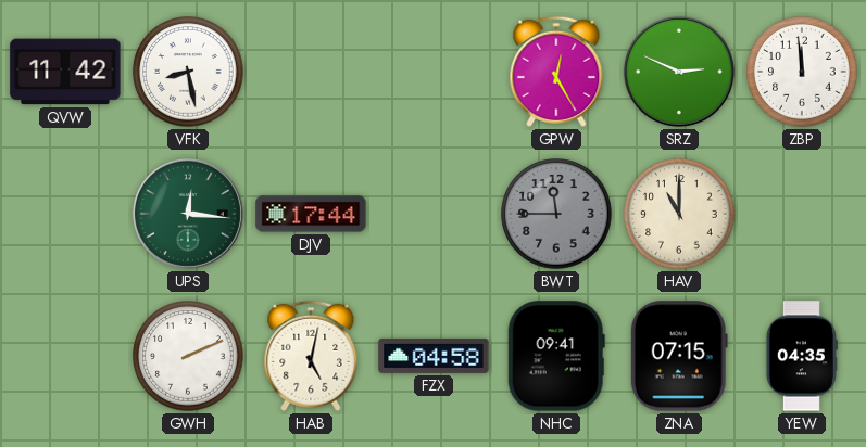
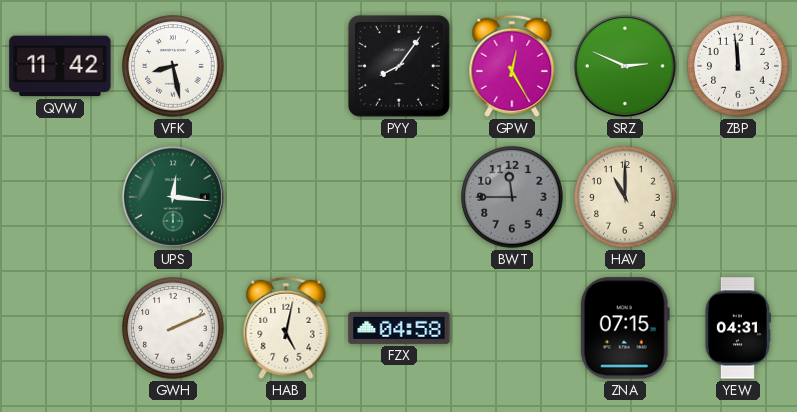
PYY: none -> 8:06
DJV: 17:44 -> none
NHC: 09:41 -> none
YEW: 04:35 -> 04:31
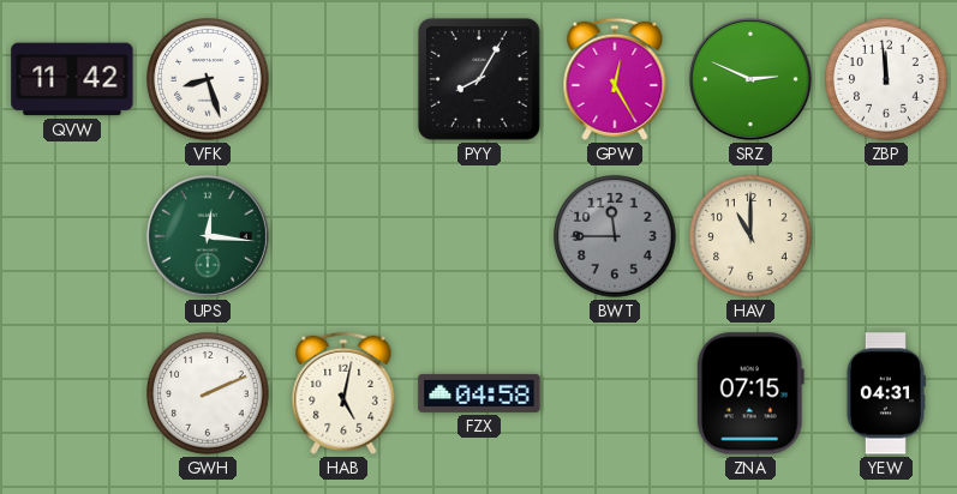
VFK: 8:28 -> 8:27
PYY: 8:06 -> 8:05
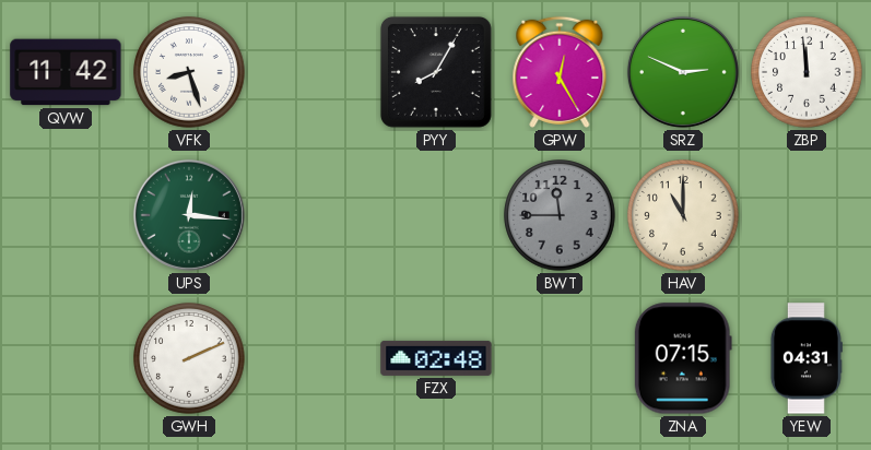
HAB: 5:02 -> none
FZX: 04:58 -> 02:48
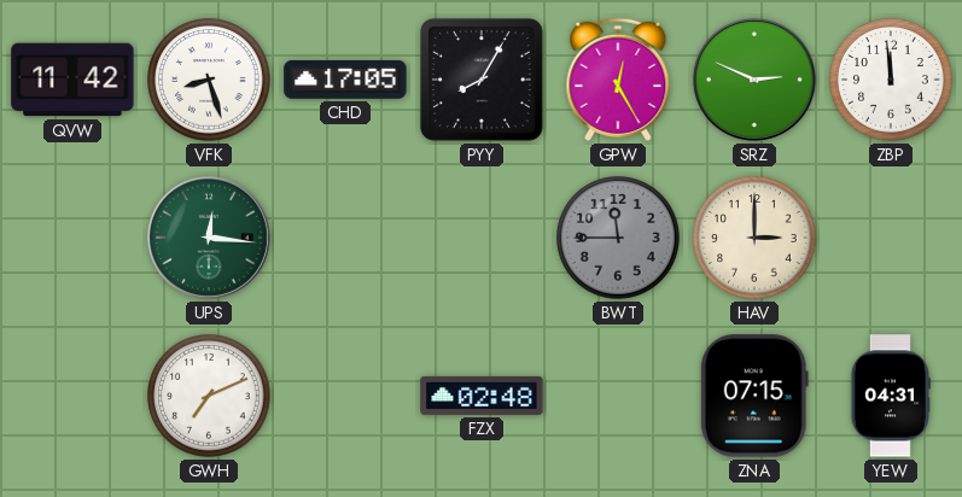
CHD: none -> 17:05
HAV: 11:00 -> 3:00
GWH: 2:11 -> 7:11
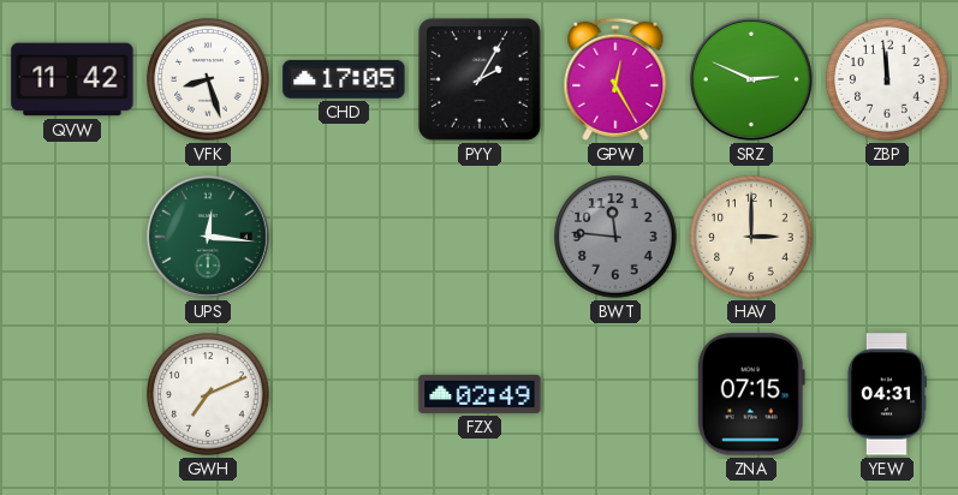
PYY: 8:05 -> 2:05
BWT: 11:45 -> 11:46
FZX: 02:48 -> 02:49
